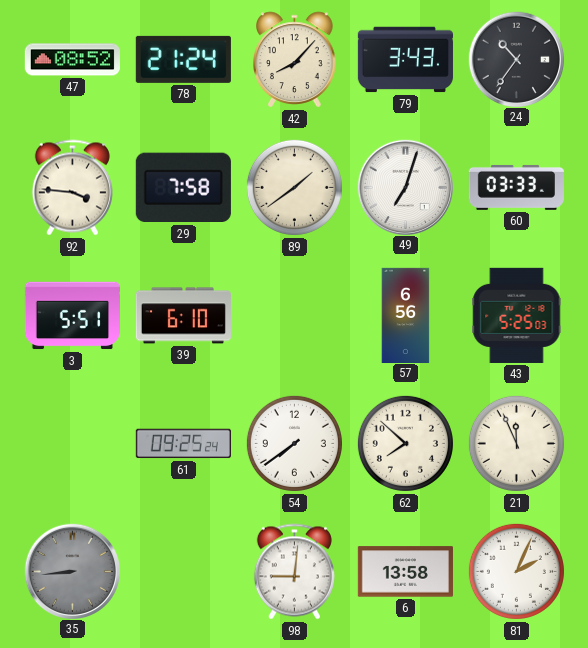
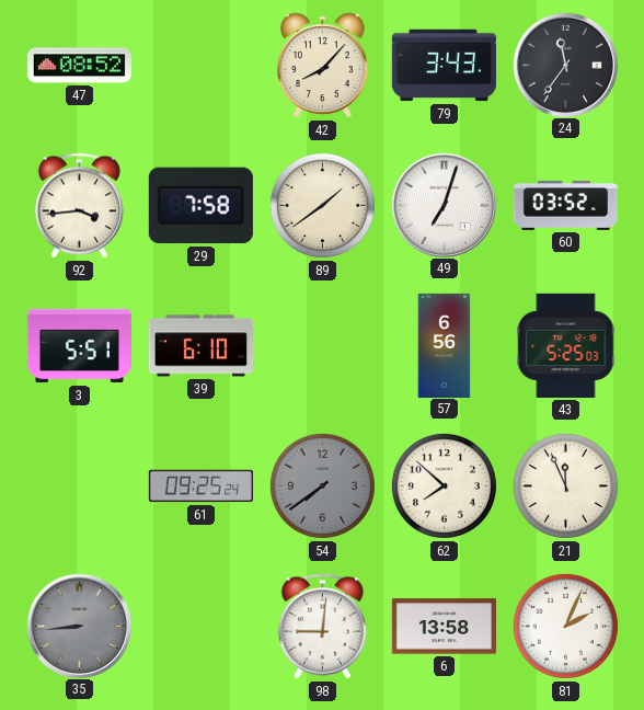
78: 21:24 -> none
24: 10:36 -> 11:36
92: 3:46 -> 3:44
60: 03:33 -> 03:52
54 dial: white -> grey
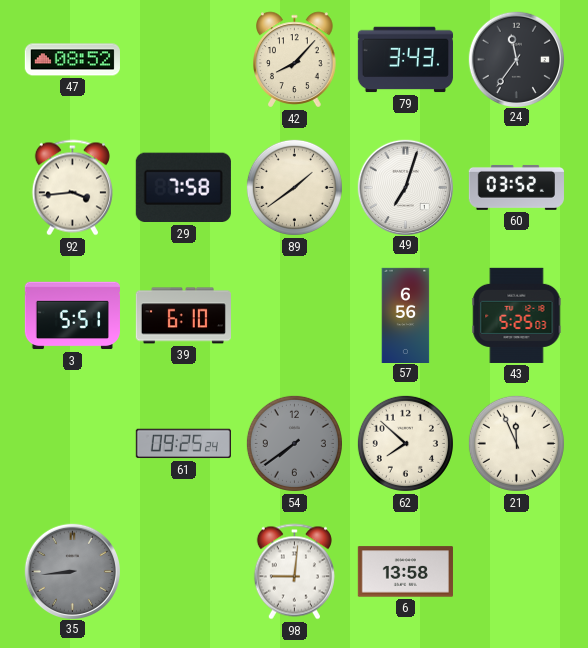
81: 2:04 -> none
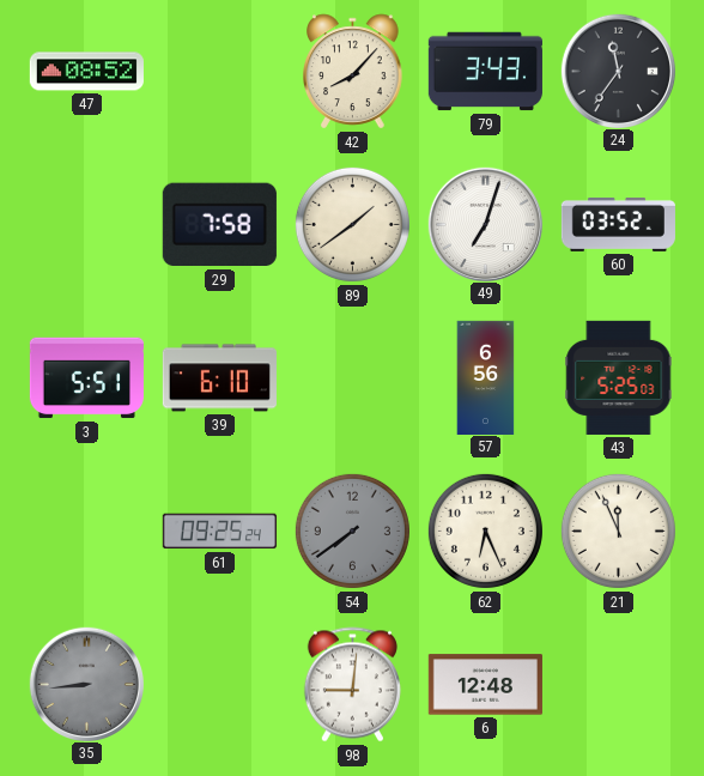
92: 3:44 -> none
62: 7:52 -> 6:26
6: 13:58 -> 12:48
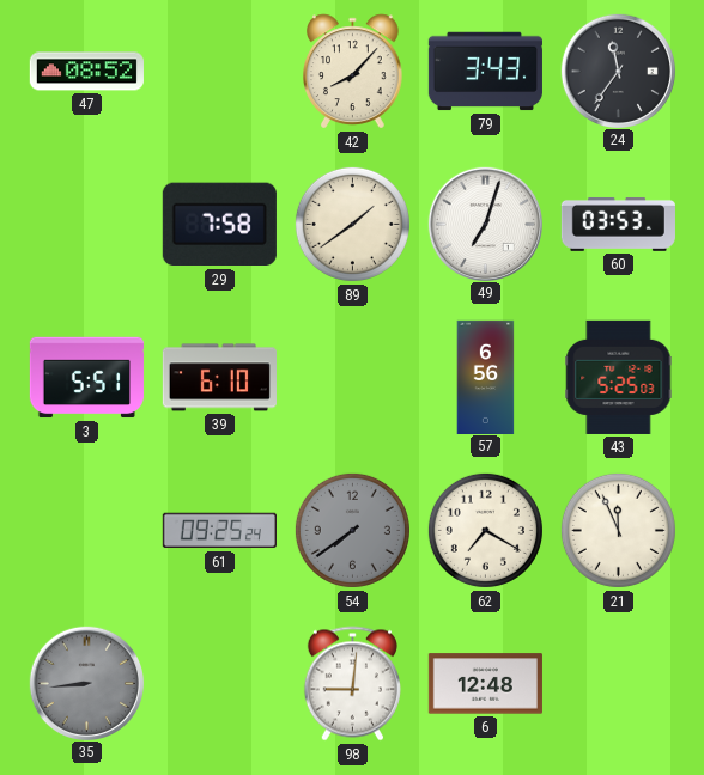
60: 03:52 -> 03:53
62: 6:26 -> 7:20
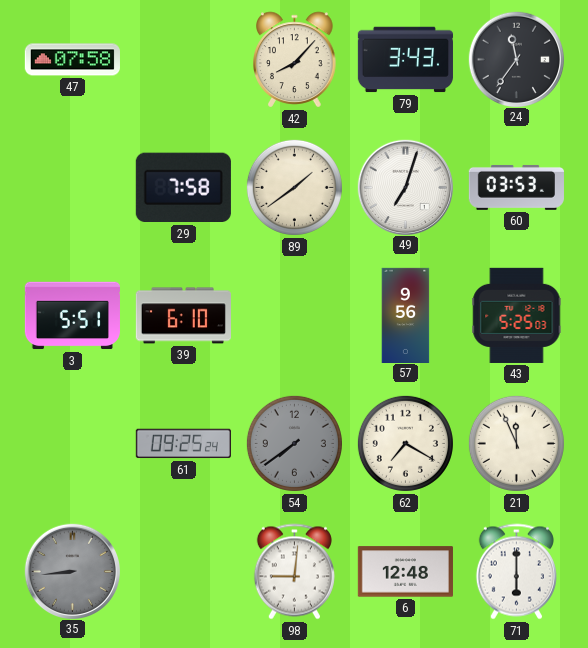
47: 08:52 -> 07:58
57: 6:56 -> 9:56
71: none -> 6:00
